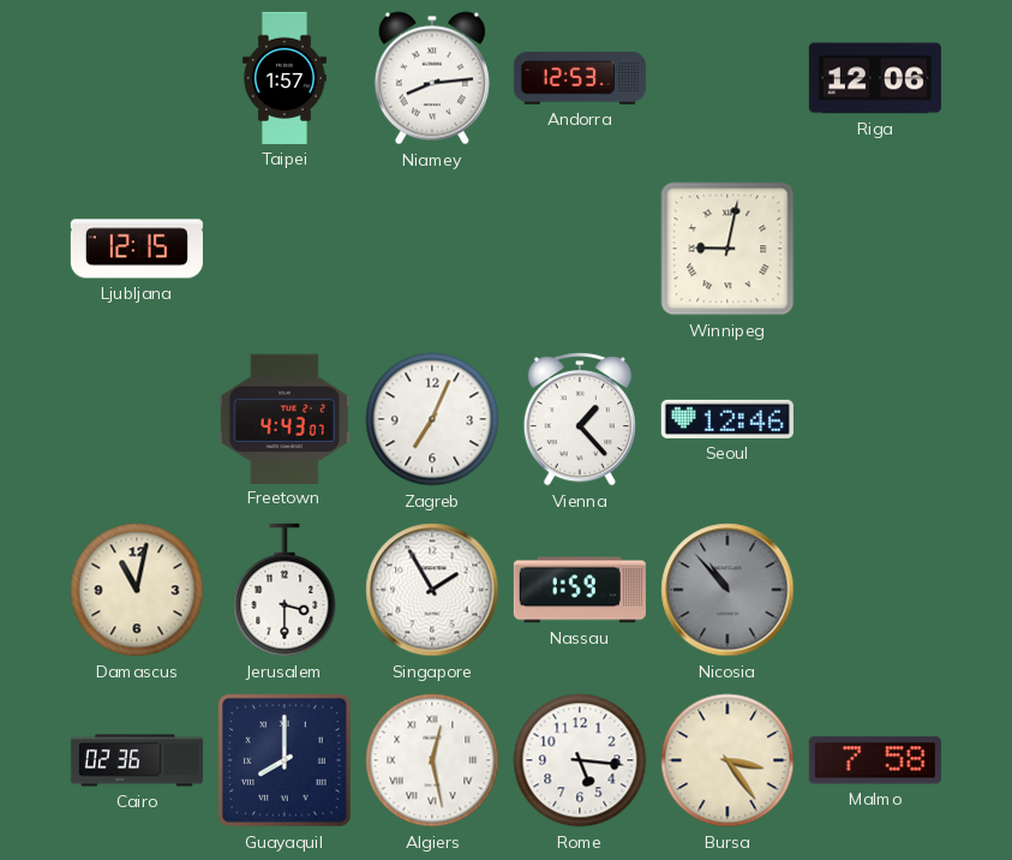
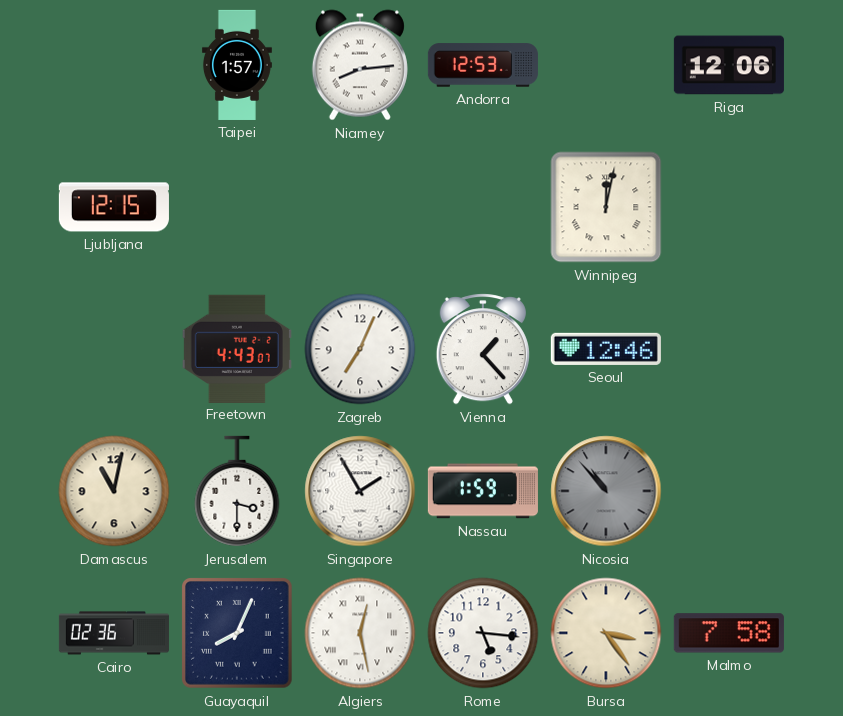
Winnipeg: 9:02 -> 12:02
Guayaquil: 8:00 -> 8:04
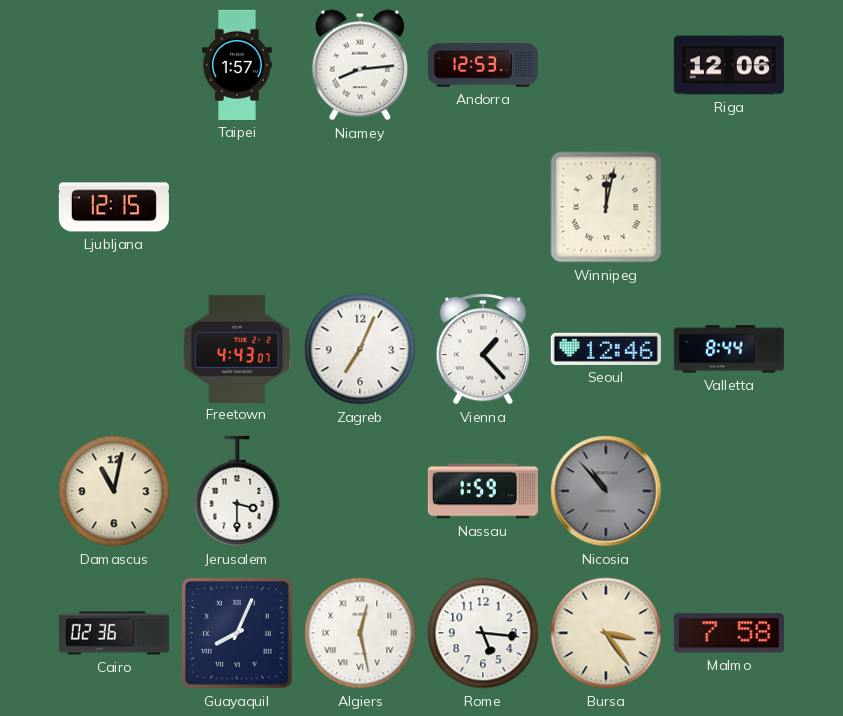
Valletta: none -> 8:44
Singapore: 1:55 -> none
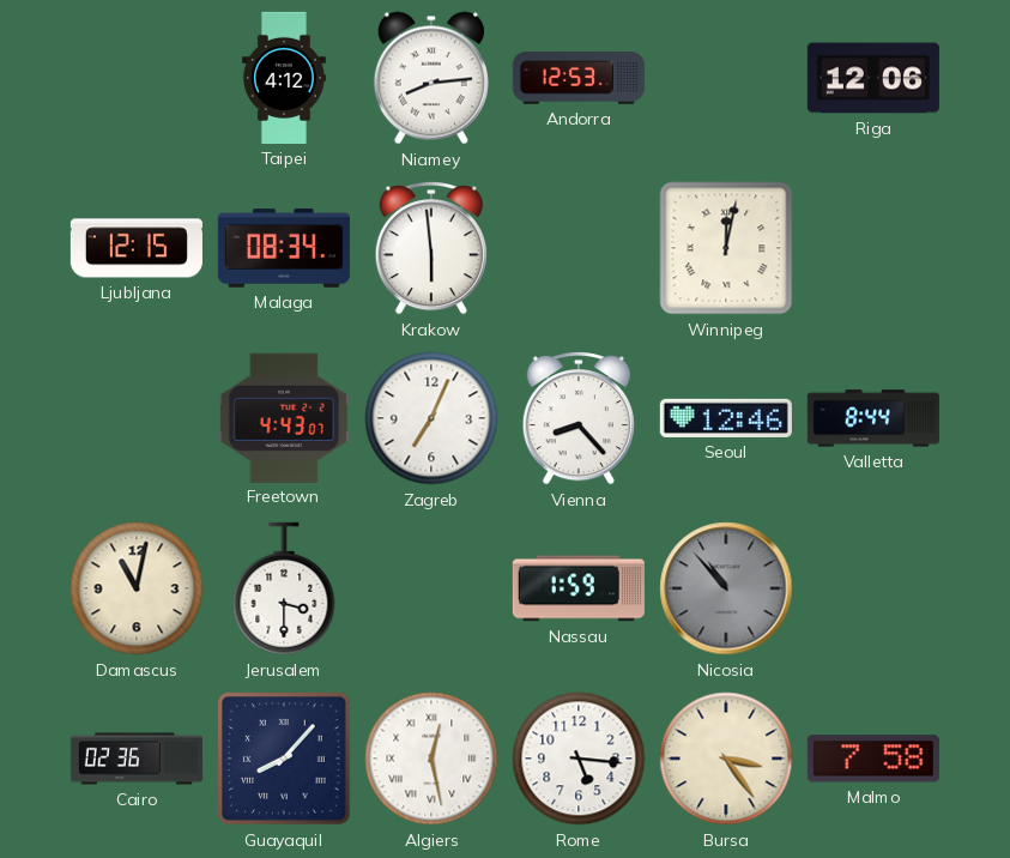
Taipei: 1:57 -> 4:12
Malaga: none -> 08:34
Krakow: none -> 5:59
Vienna: 1:23 -> 8:23
Guayaquil: 8:04 -> 8:07
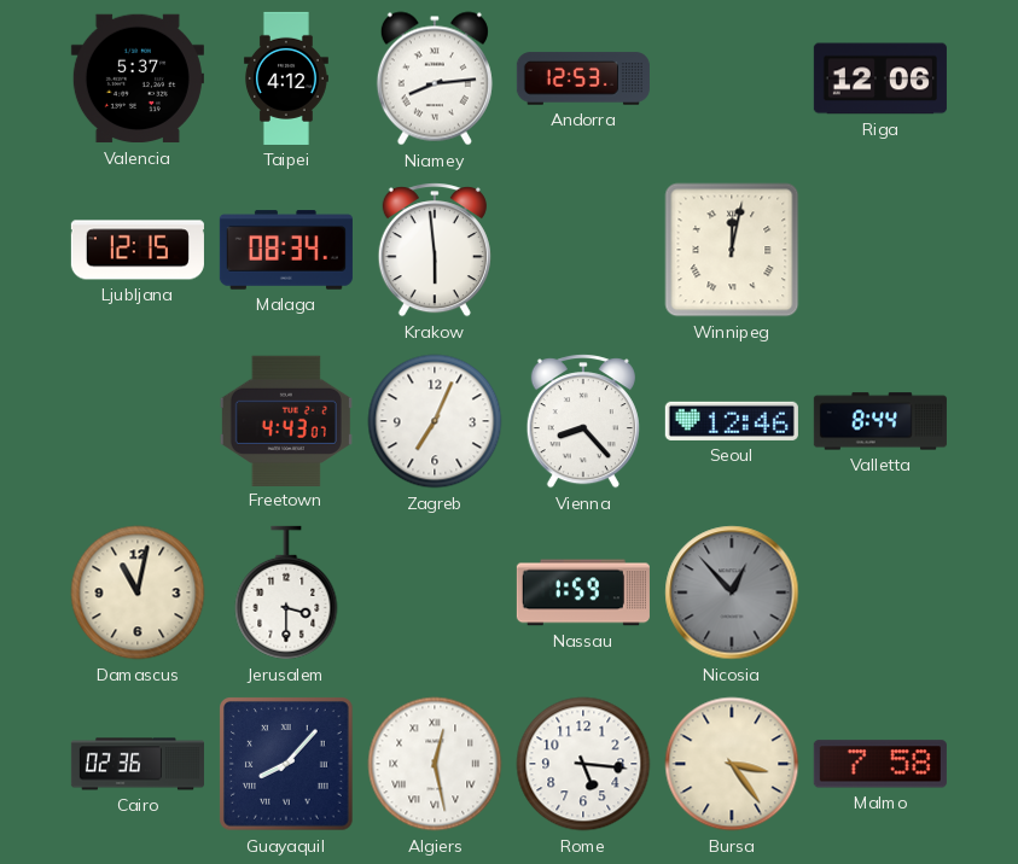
Valencia: none -> 5:37
Nicosia: 10:53 -> 12:53
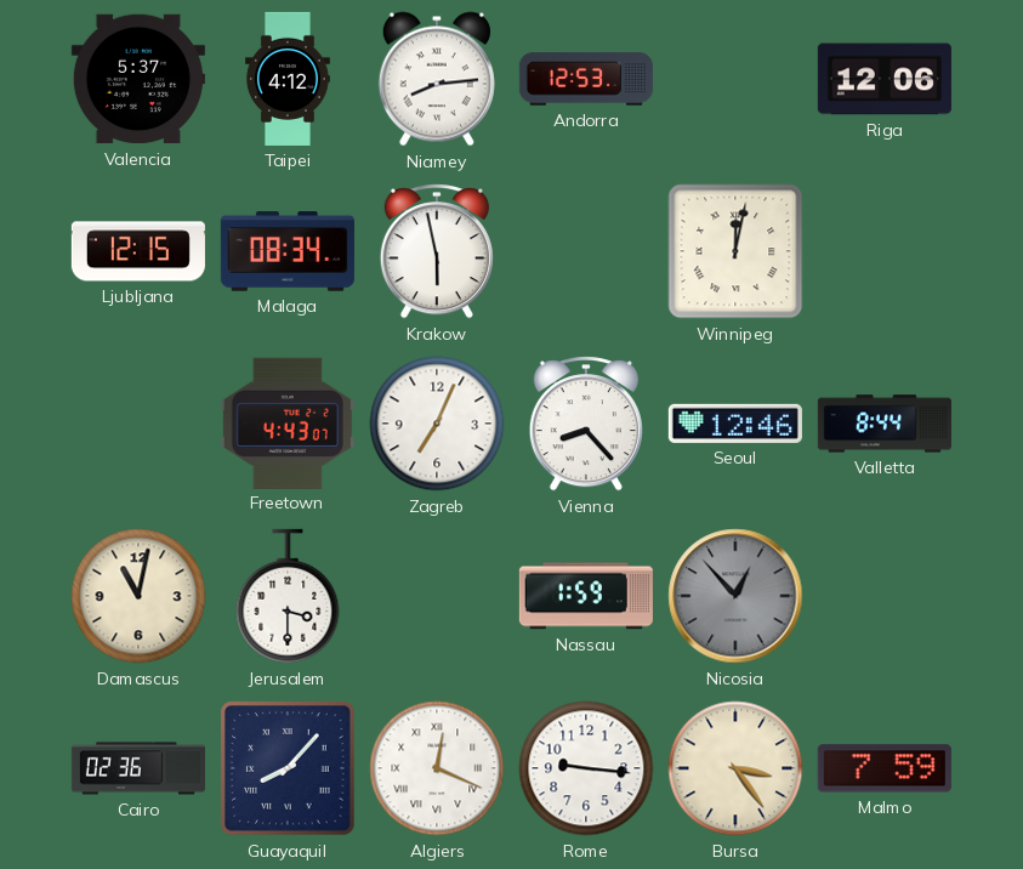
Krakow: 5:59 -> 5:58
Algiers: 12:28 -> 12:19
Rome: 5:16 -> 9:16
Malmo: 7:58 -> 7:59
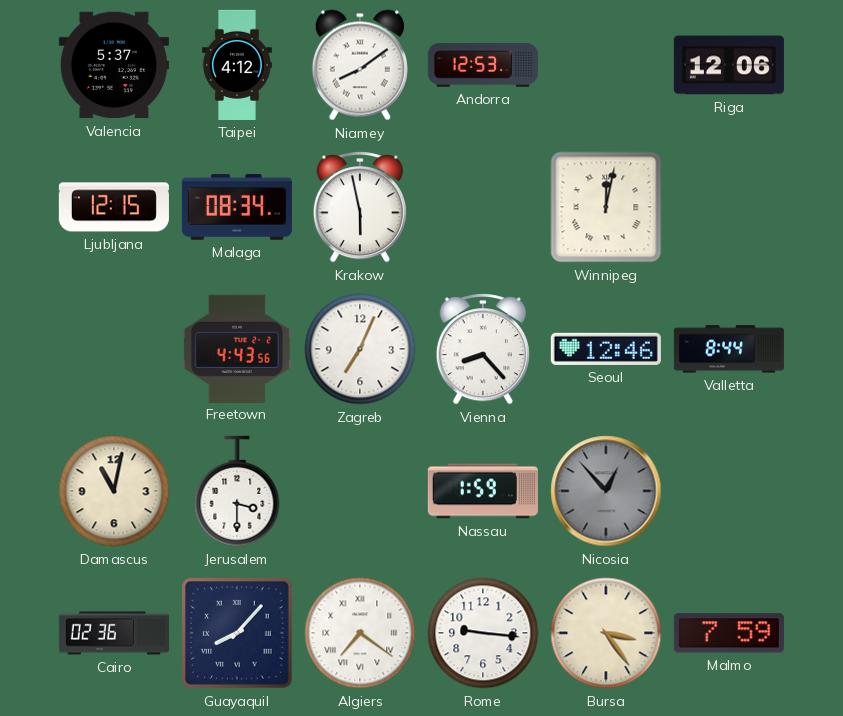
Niamey: 8:14 -> 8:09
Freetown: 4:43:07 -> 4:43:56
Algiers: 12:19 -> 7:21
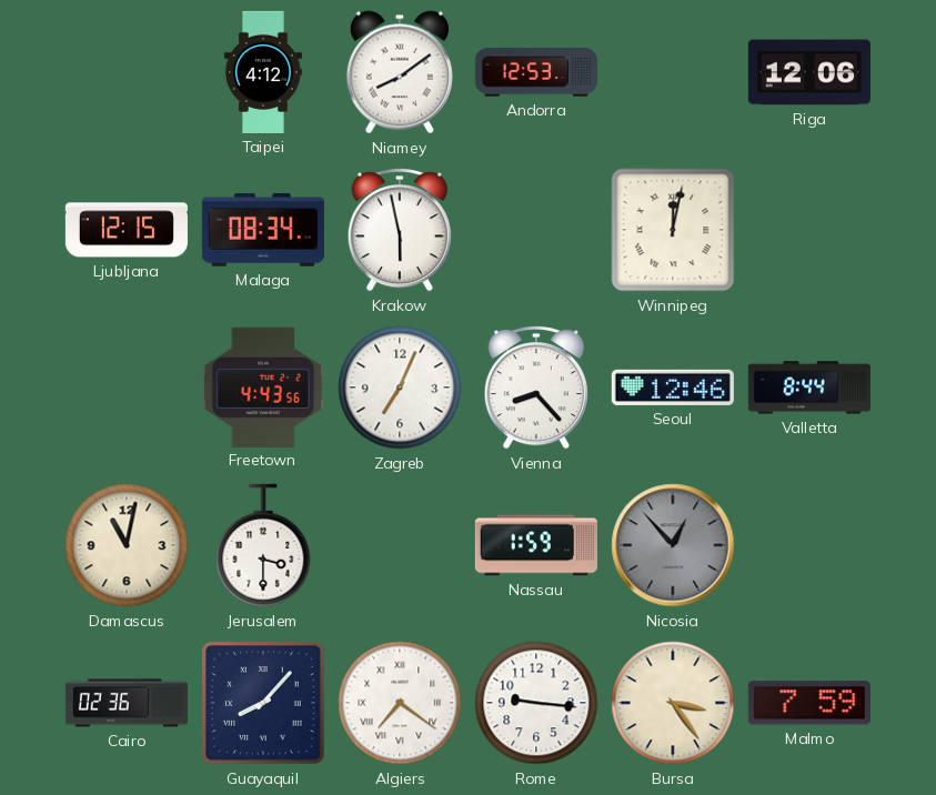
Valencia: 5:37 -> none
